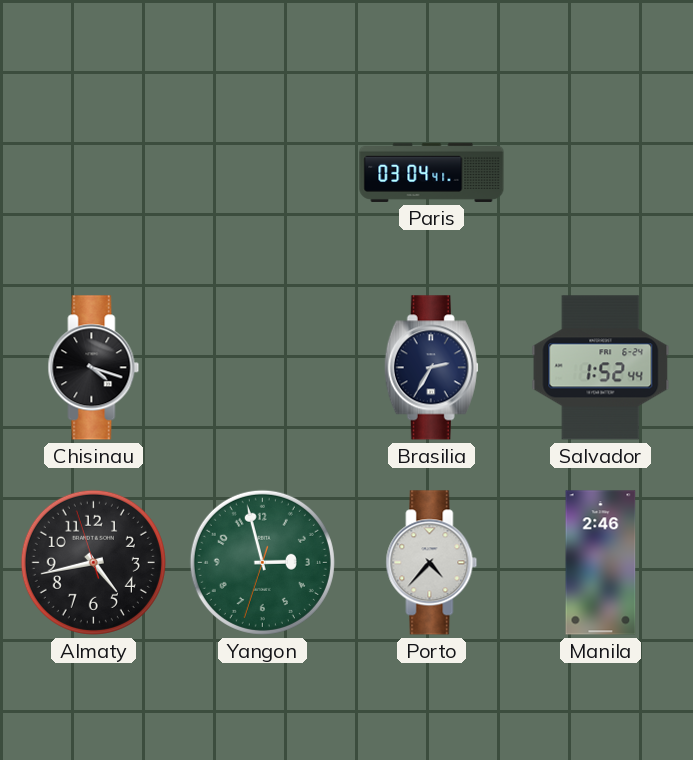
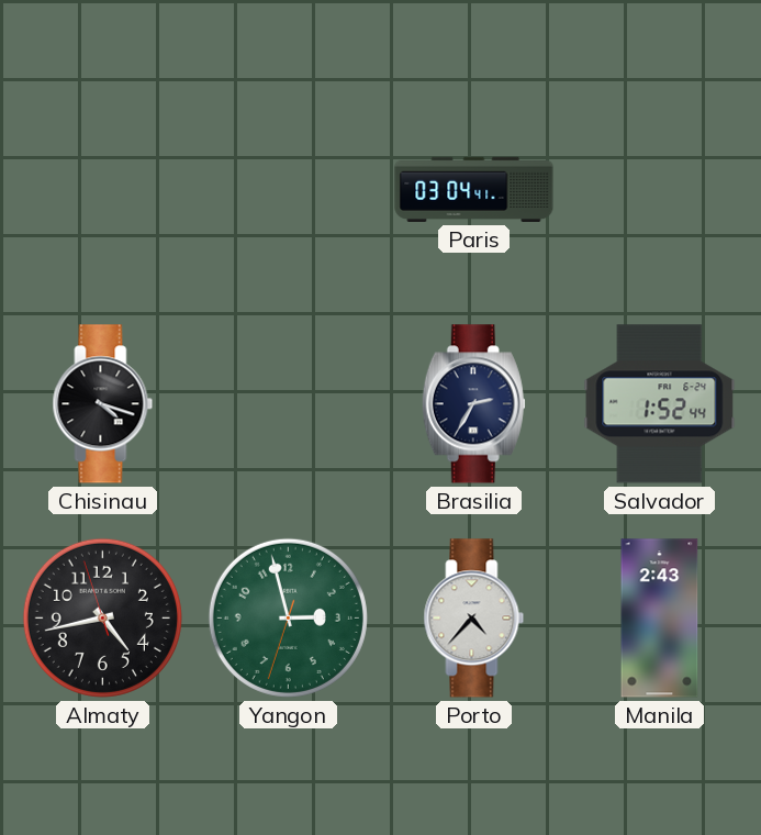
Manila: 2:46 -> 2:43
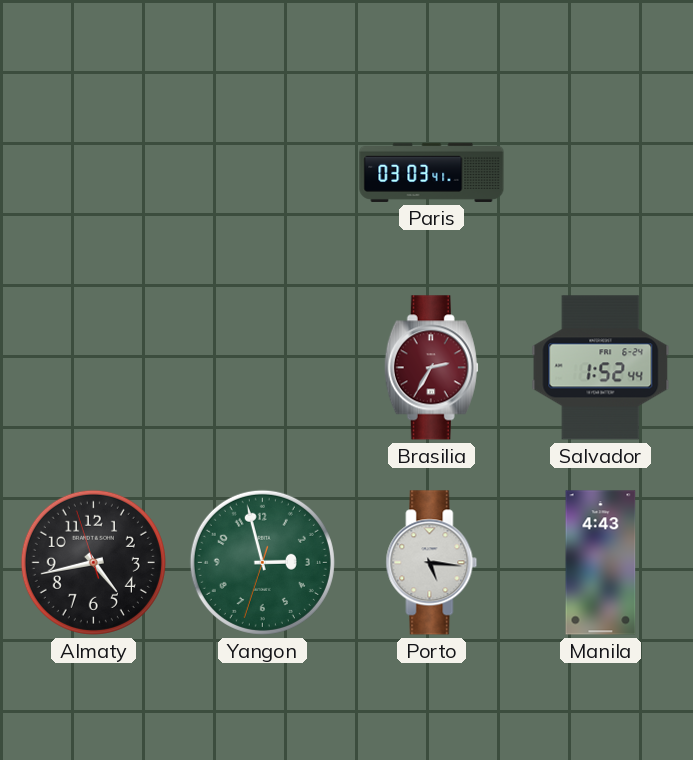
Paris: 03:04 -> 03:03
Chisinau: 4:18 -> none
Brasilia dial: navy -> burgundy
Porto: 4:37 -> 5:16
Manila: 2:43 -> 4:43
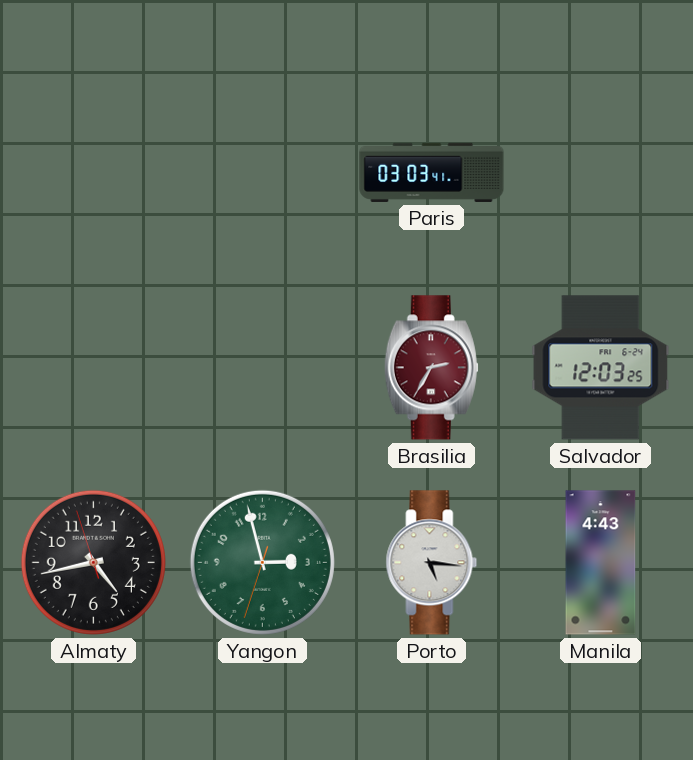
Salvador: 1:52 -> 12:03
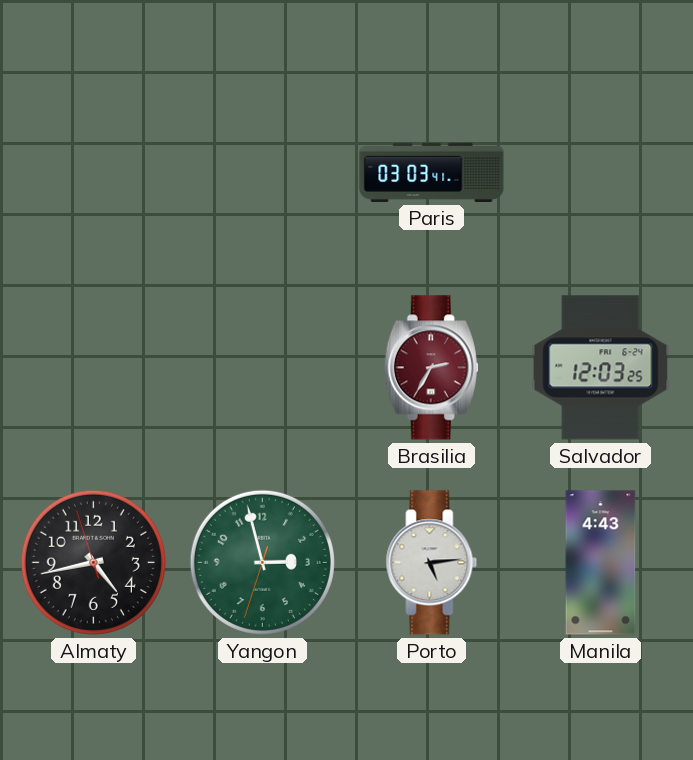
Porto: 5:16 -> 5:14
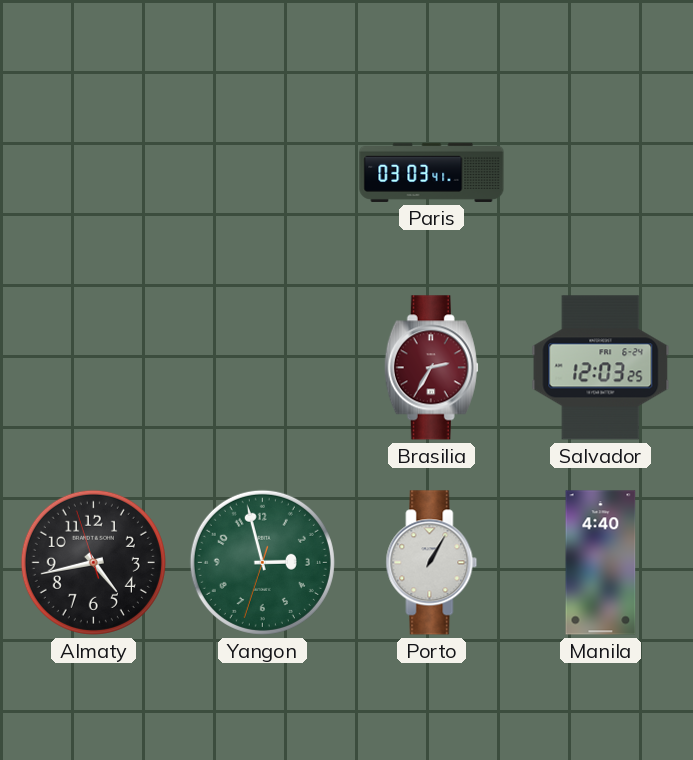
Porto: 5:14 -> 1:05
Manila: 4:43 -> 4:40
